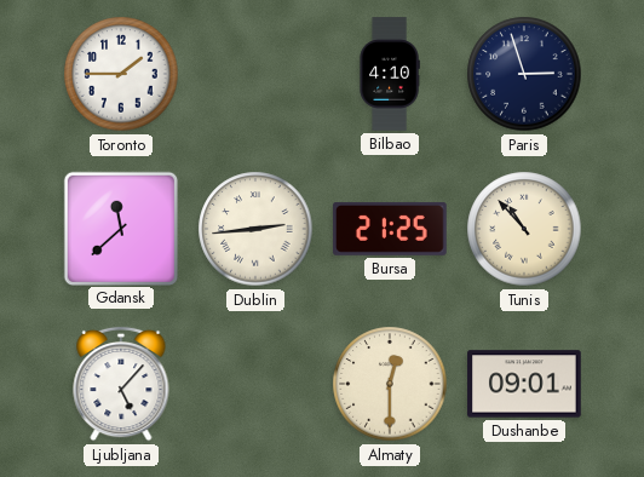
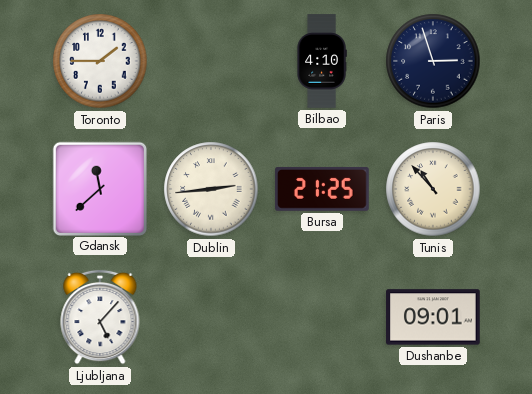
Almaty: 12:30 -> none
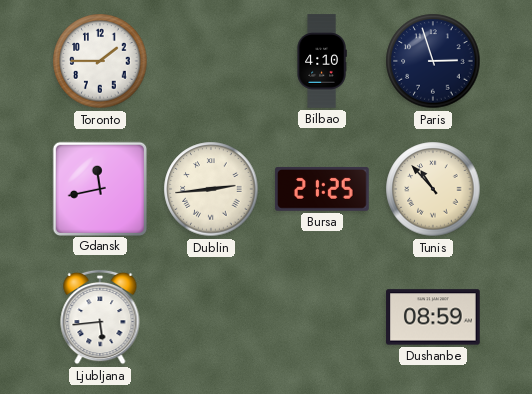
Gdansk: 11:38 -> 11:43
Ljubljana: 5:07 -> 5:44
Dushanbe: 09:01 -> 08:59
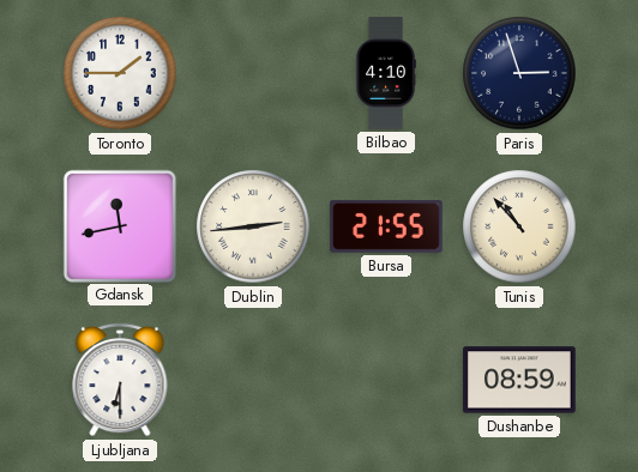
Bursa: 21:25 -> 21:55
Ljubljana: 5:44 -> 6:30
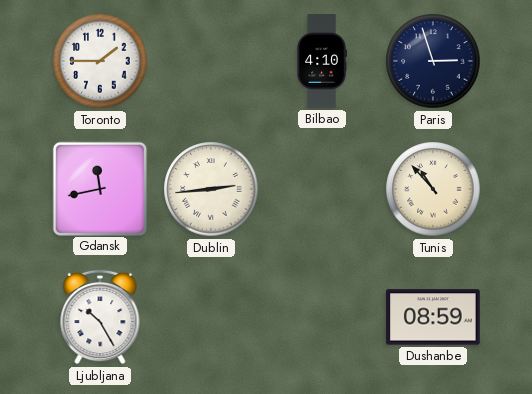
Bursa: 21:55 -> none
Ljubljana: 6:30 -> 10:25
